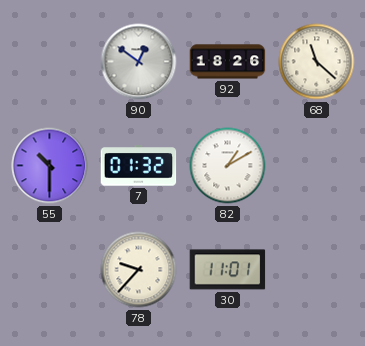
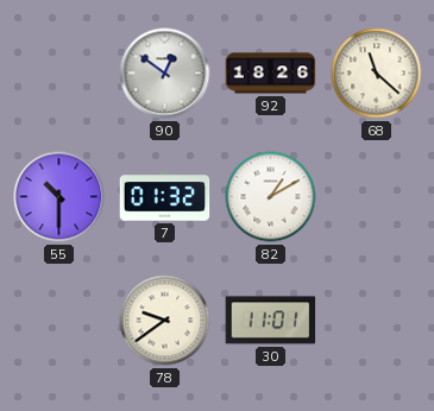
78: 9:37 -> 9:39
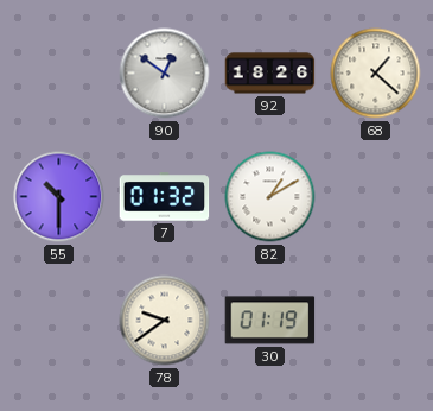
68: 11:22 -> 1:22
30: 11:01 -> 01:19
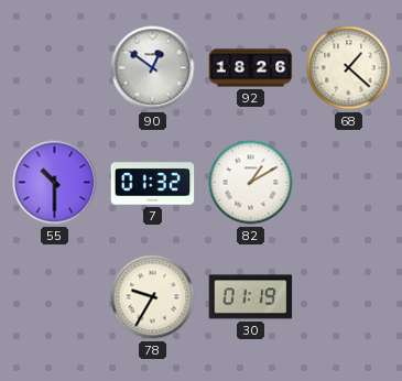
78: 9:39 -> 9:35
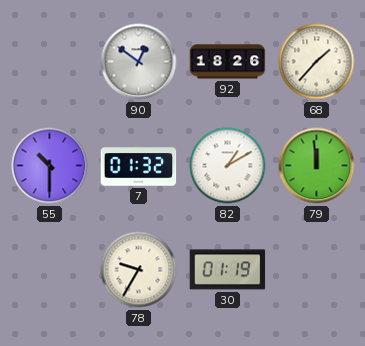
68: 1:22 -> 1:37
79: none -> 11:59
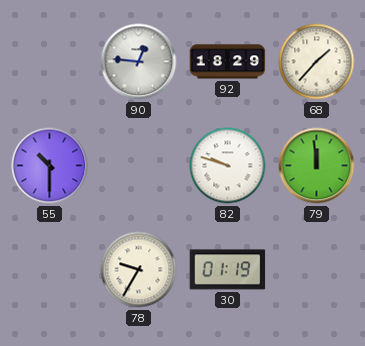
90: 12:51 -> 12:46
92: 18:26 -> 18:29
7: 01:32 -> none
82: 1:10 -> 9:48
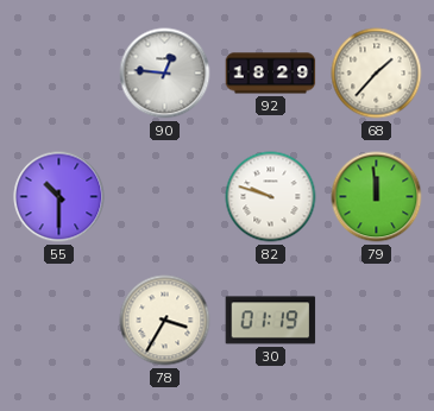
78: 9:35 -> 3:35
